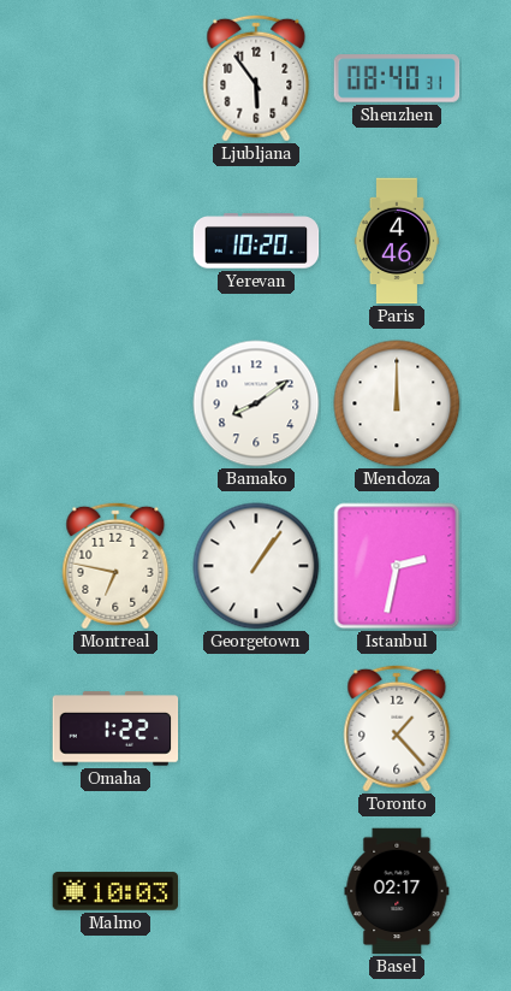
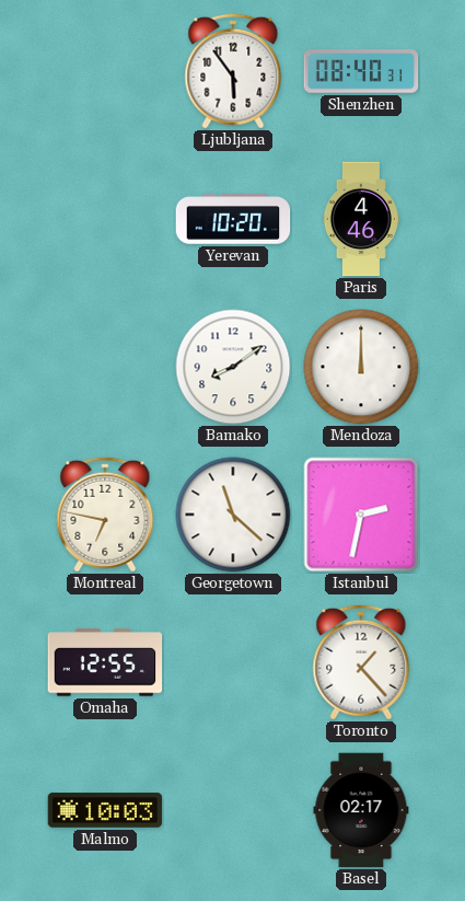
Georgetown: 1:06 -> 11:22
Omaha: 1:22 -> 12:55
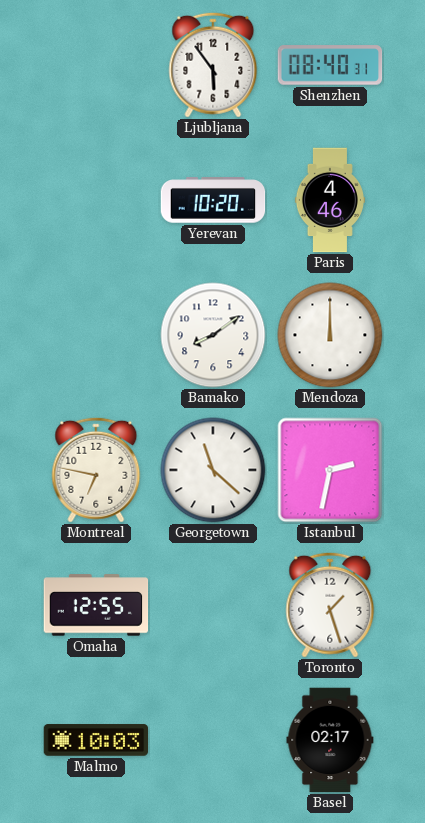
Toronto: 1:23 -> 1:27
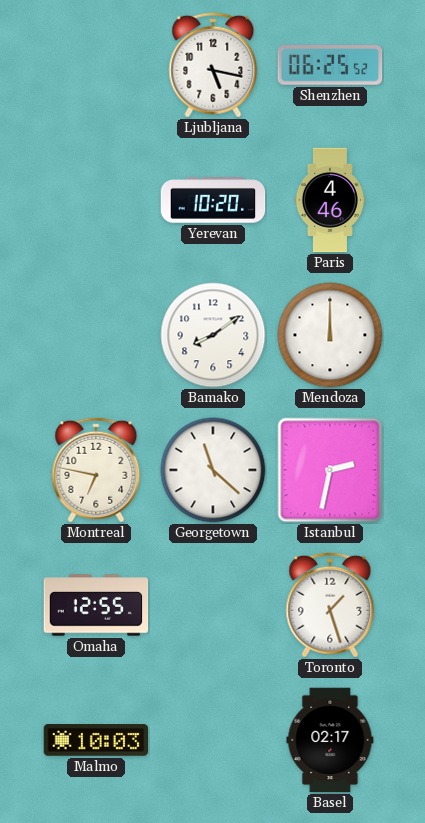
Ljubljana: 5:54 -> 5:17
Shenzhen: 08:40 -> 06:25
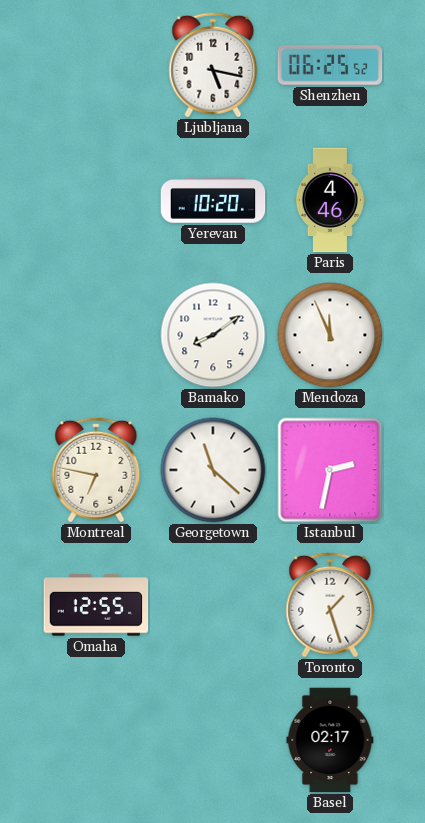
Mendoza: 12:00 -> 11:56
Malmo: 10:03 -> none
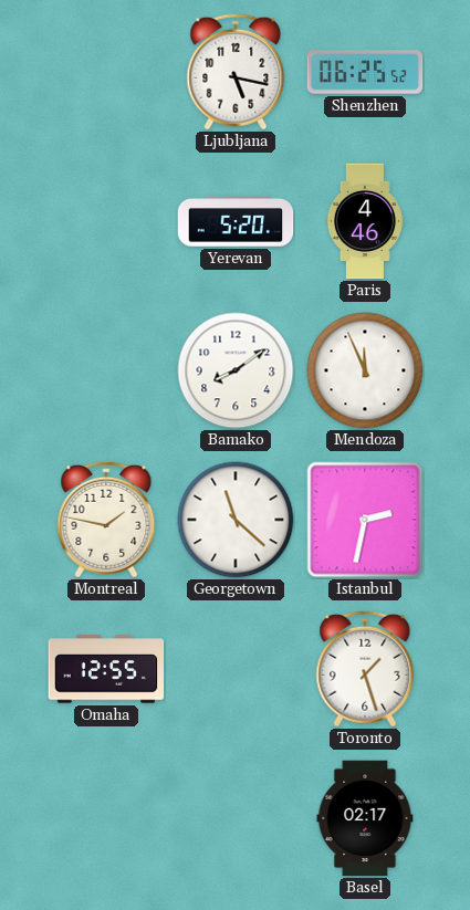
Yerevan: 10:20 -> 5:20
Montreal: 6:47 -> 1:47
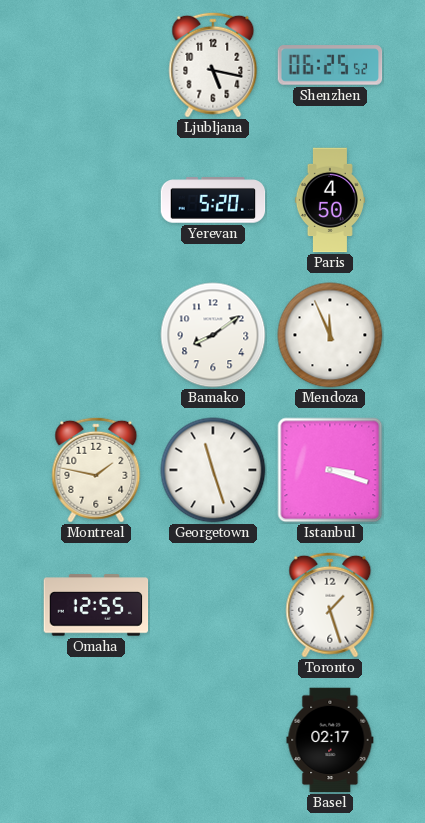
Paris: 4:46 -> 4:50
Georgetown: 11:22 -> 11:27
Istanbul: 2:32 -> 3:18
